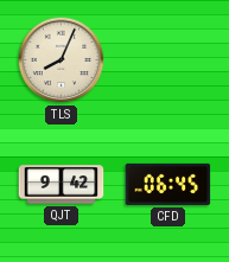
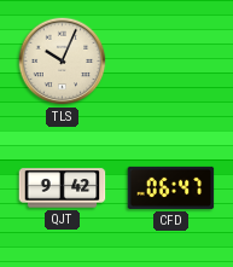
TLS: 8:04 -> 10:04
CFD: 06:45 -> 06:47
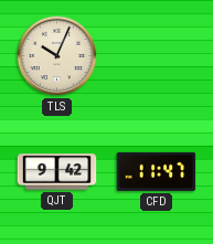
CFD: 06:47 -> 11:47
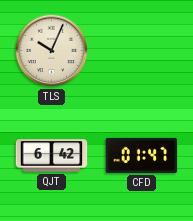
QJT: 9:42 -> 6:42
CFD: 11:47 -> 01:47
